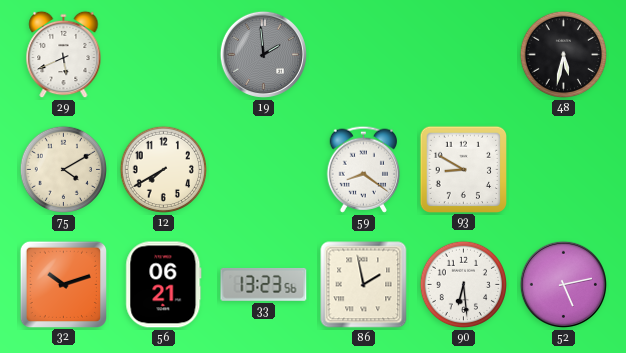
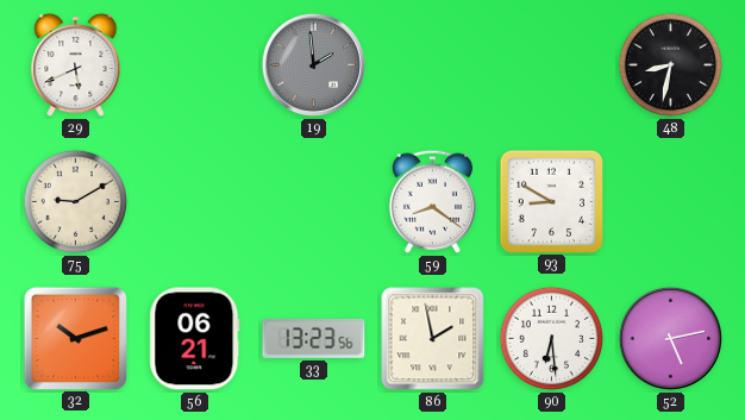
48: 5:32 -> 8:32
75: 4:10 -> 9:10
12: 7:40 -> none
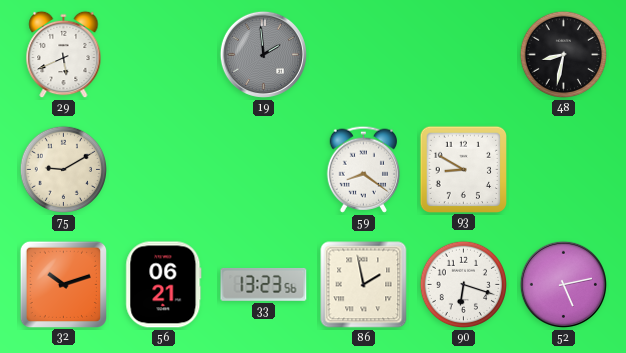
90: 6:29 -> 6:18
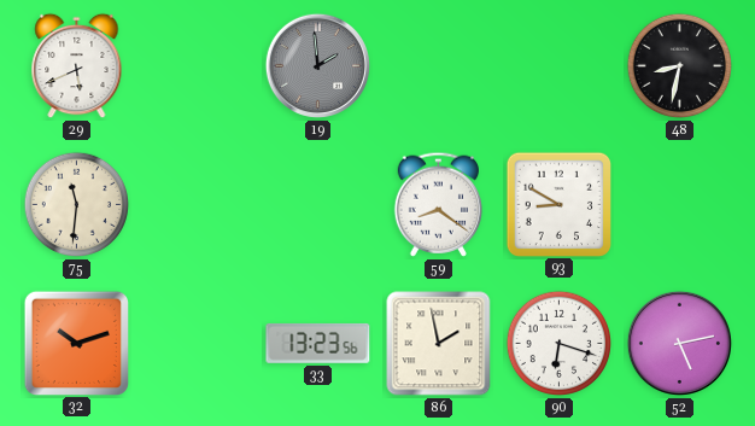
75: 9:10 -> 11:31
56: 06:21 -> none
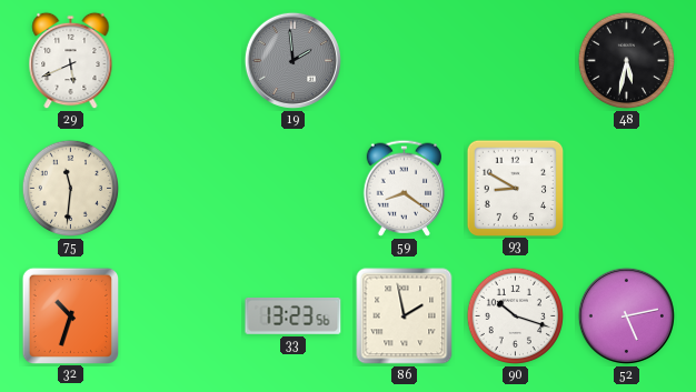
48: 8:32 -> 5:32
32: 10:12 -> 10:33
90: 6:18 -> 10:18
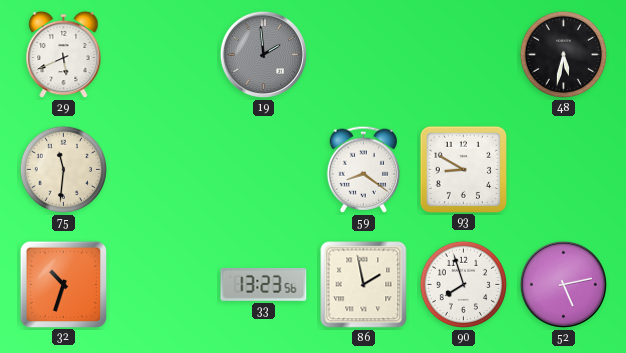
90: 10:18 -> 7:57
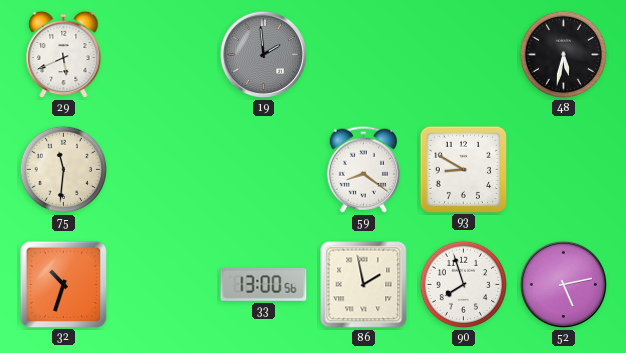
33: 13:23 -> 13:00
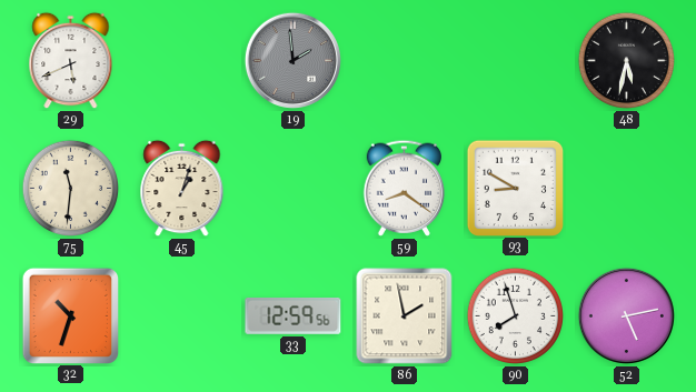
45: none -> 1:03
33: 13:00 -> 12:59
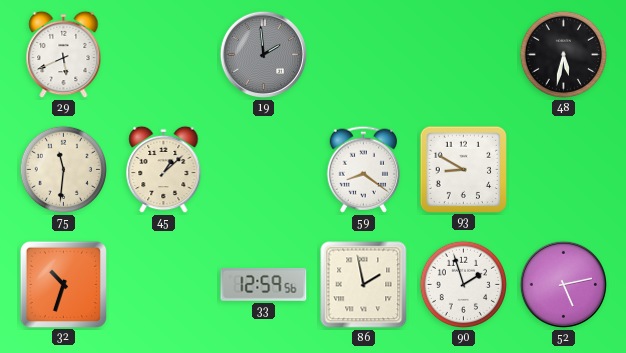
45: 1:03 -> 1:08
90: 7:57 -> 1:57
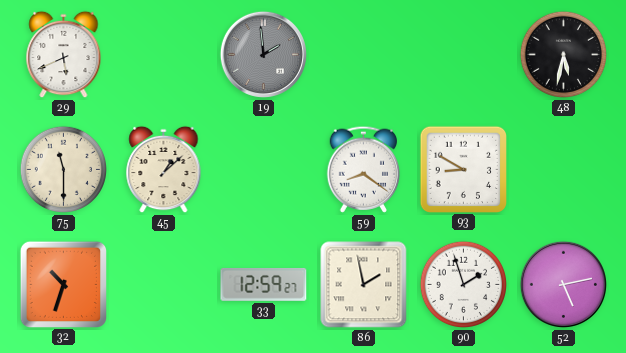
75: 11:31 -> 11:30
33: 12:59:56 -> 12:59:27
